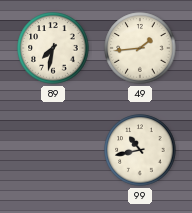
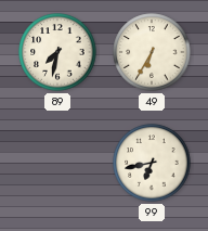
49: 1:44 -> 6:35
99: 10:43 -> 6:43
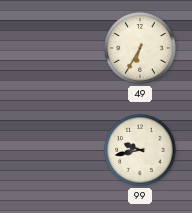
89: 7:32 -> none
99: 6:43 -> 9:43
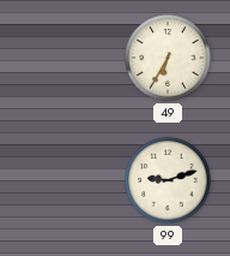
99: 9:43 -> 9:12
